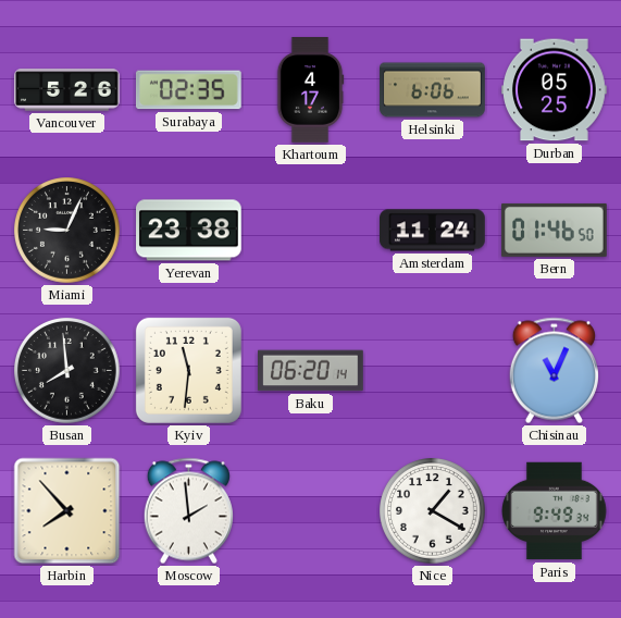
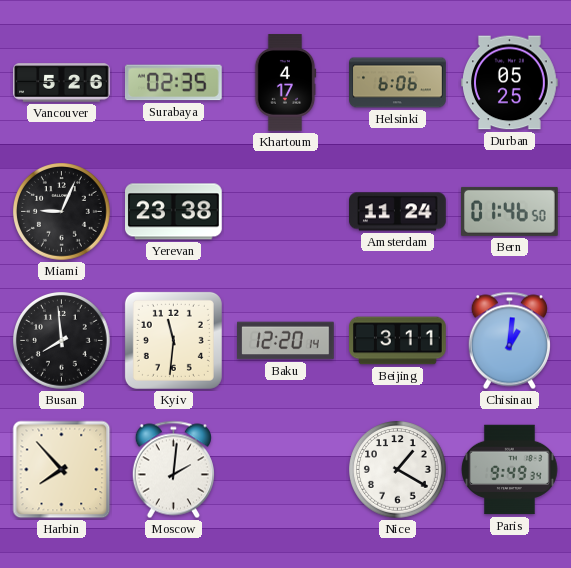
Baku: 06:20 -> 12:20
Beijing: none -> 3:11
Chisinau: 11:04 -> 1:01
Moscow: 1:59 -> 2:01
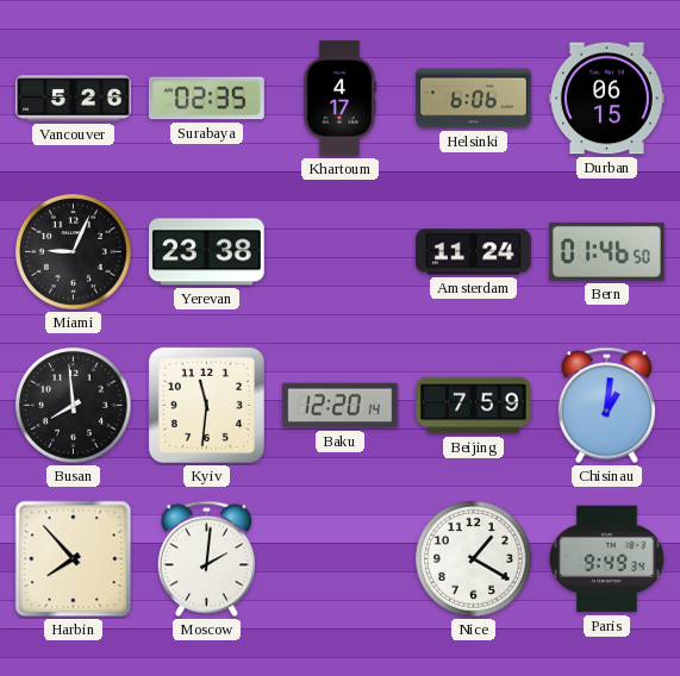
Durban: 05:25 -> 06:15
Beijing: 3:11 -> 7:59
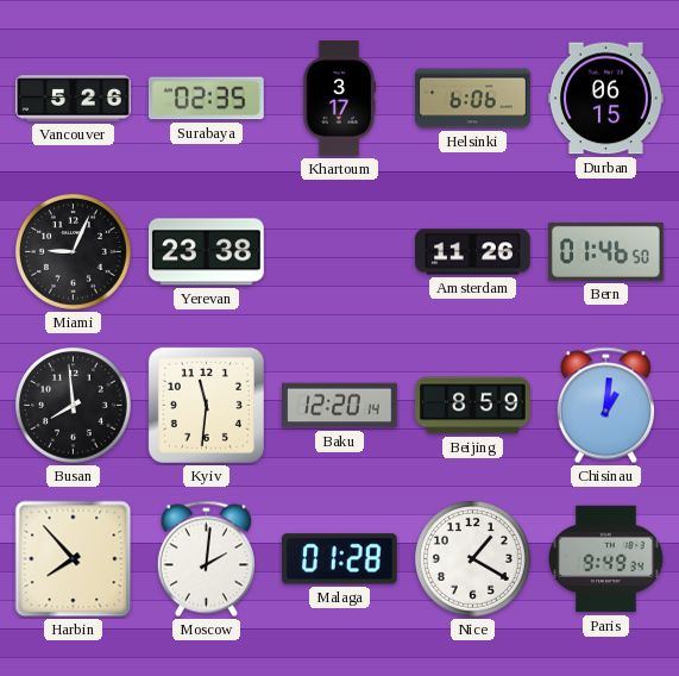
Khartoum: 4:17 -> 3:17
Amsterdam: 11:24 -> 11:26
Beijing: 7:59 -> 8:59
Malaga: none -> 01:28
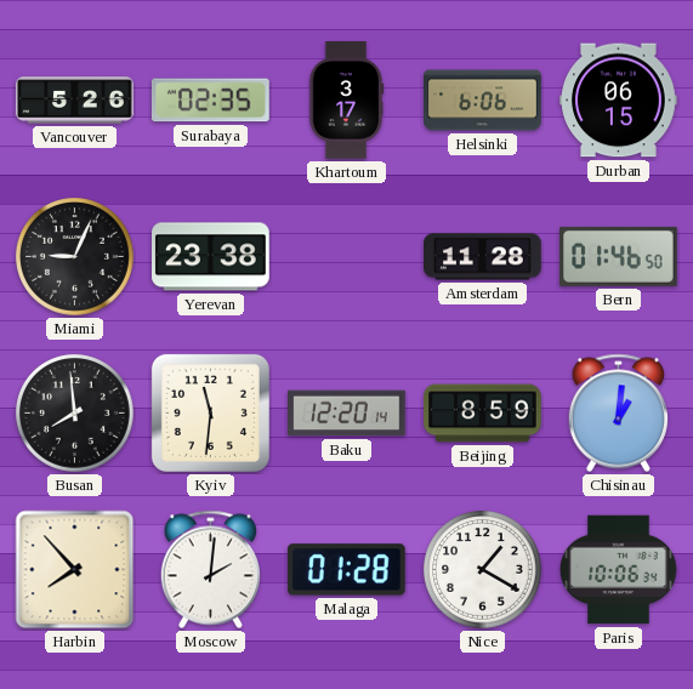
Amsterdam: 11:26 -> 11:28
Paris: 9:49 -> 10:06
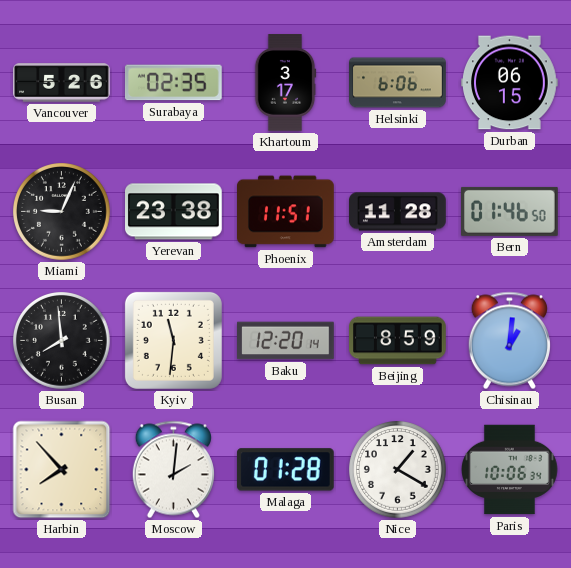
Phoenix: none -> 11:51
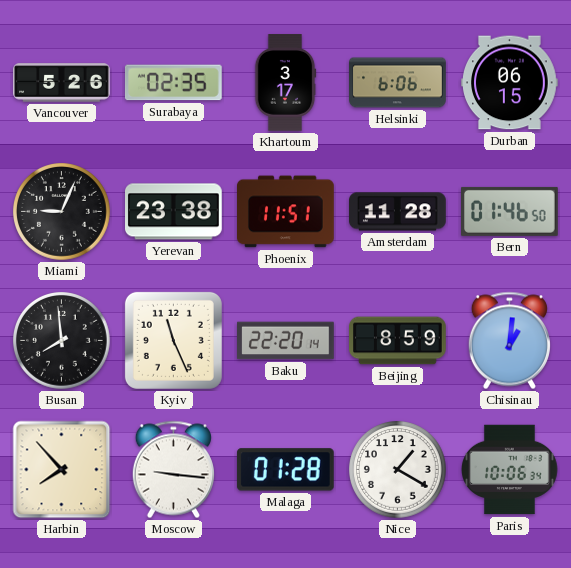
Kyiv: 11:31 -> 11:26
Baku: 12:20 -> 22:20
Moscow: 2:01 -> 9:16
